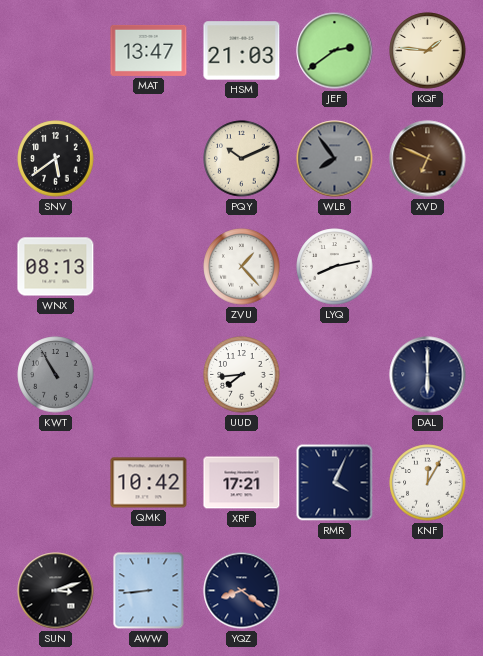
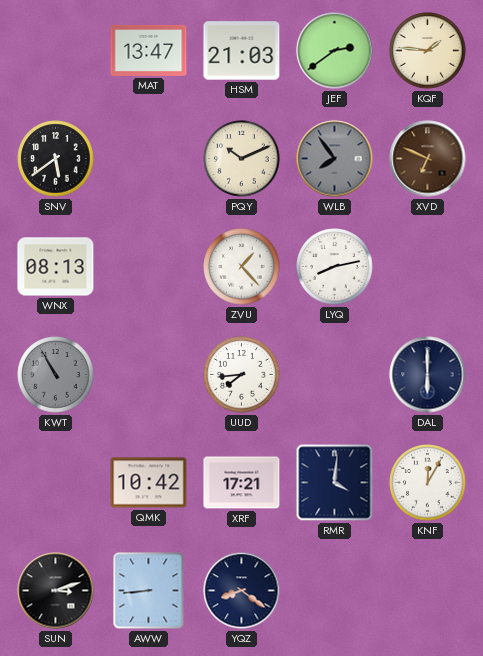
RMR: 4:04 -> 4:01
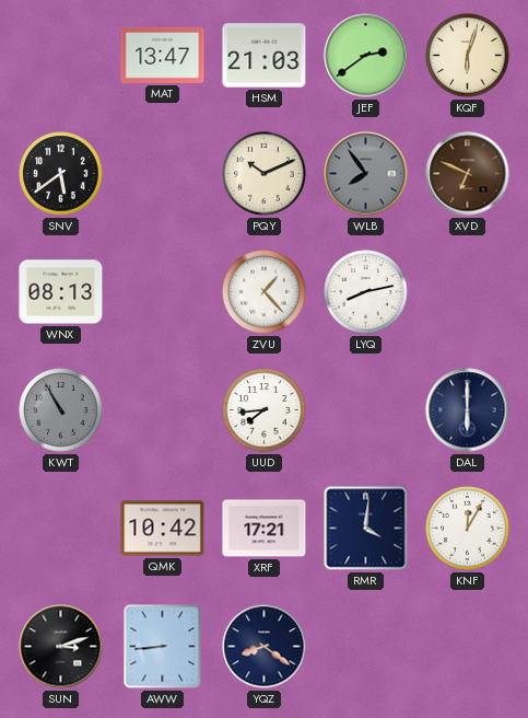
KQF: 1:46 -> 6:03
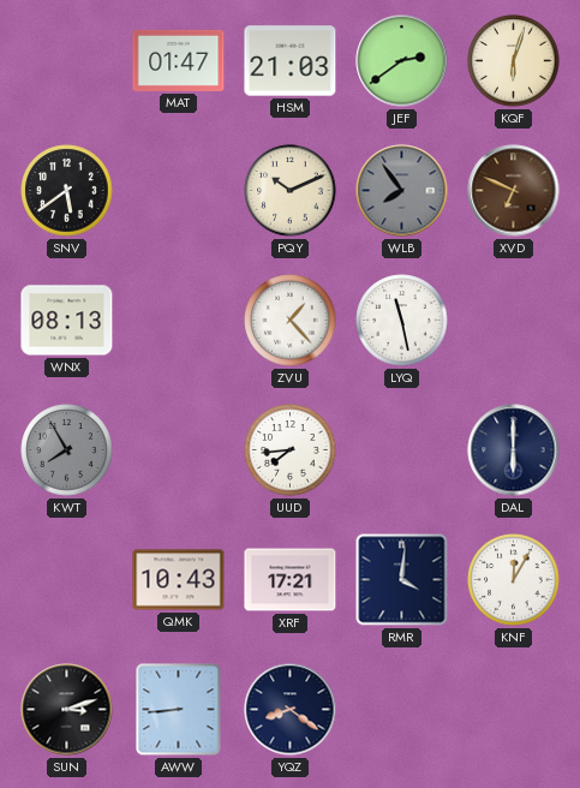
MAT: 13:47 -> 01:47
LYQ: 8:13 -> 11:28
KWT: 10:55 -> 7:55
QMK: 10:42 -> 10:43
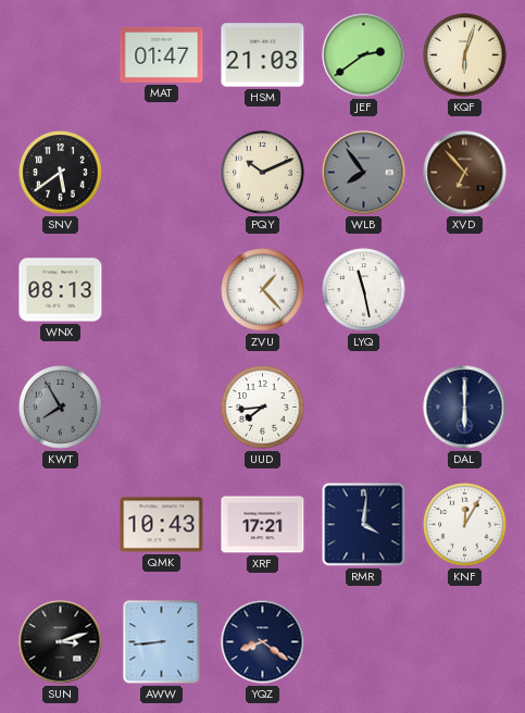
XVD: 6:49 -> 6:53
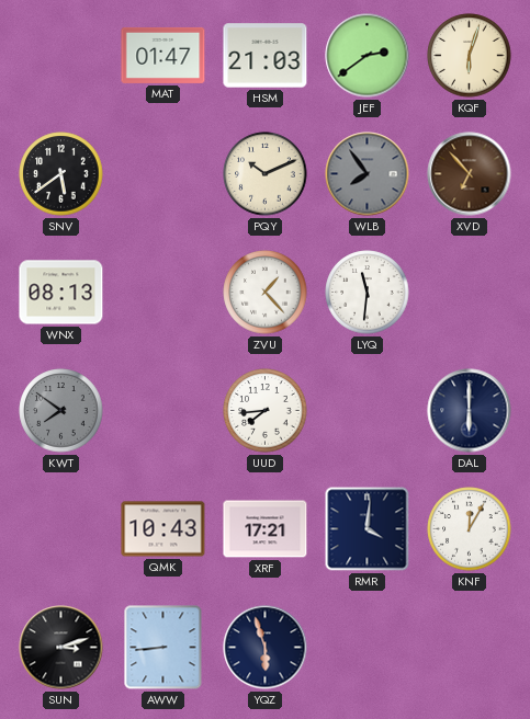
LYQ: 11:28 -> 11:31
KWT: 7:55 -> 7:51
YQZ: 8:21 -> 5:57
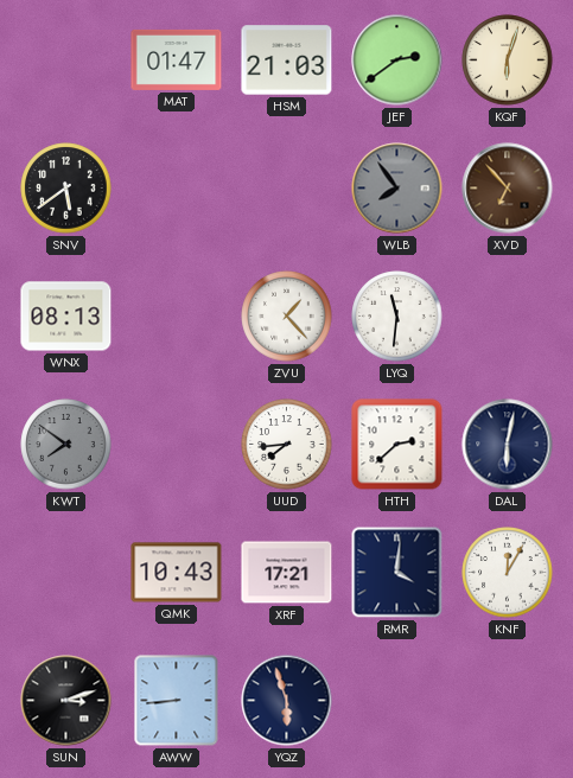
PQY: 10:11 -> none
HTH: none -> 2:38
DAL: 6:00 -> 6:02
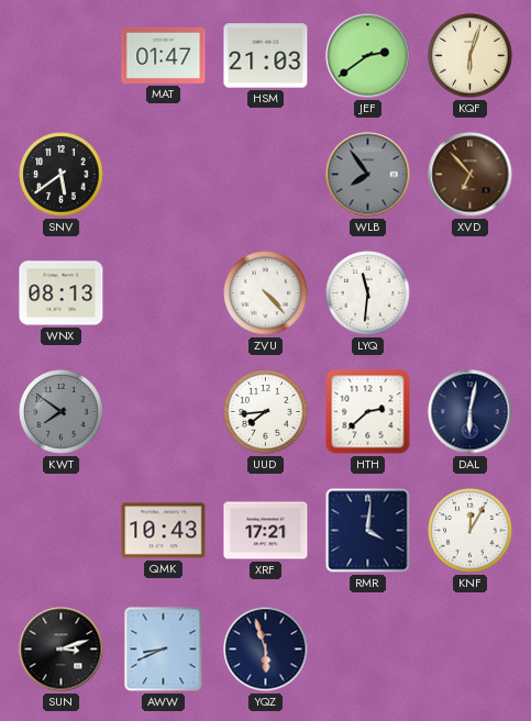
ZVU: 1:23 -> 4:23
AWW: 8:44 -> 8:41
